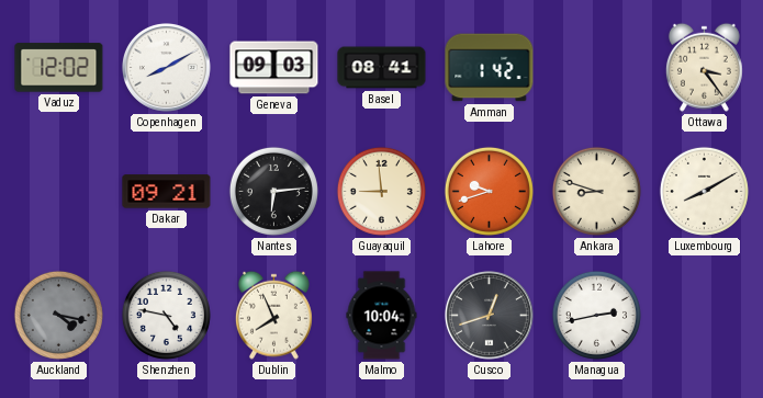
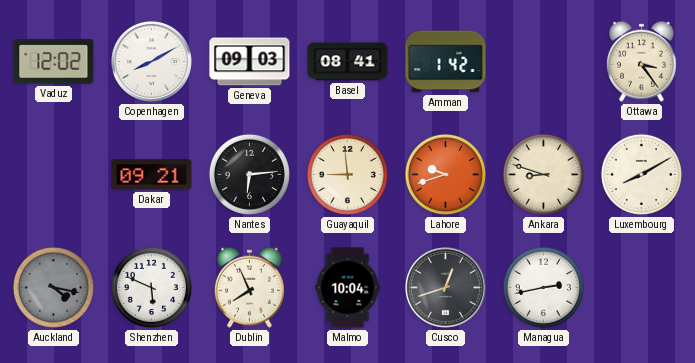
Shenzhen: 4:47 -> 5:49
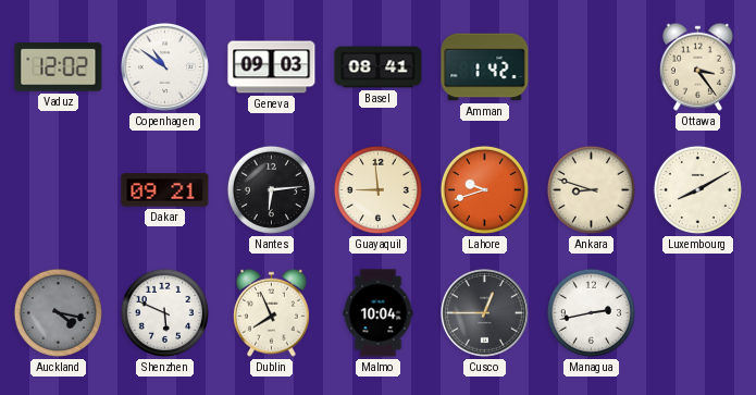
Copenhagen: 8:10 -> 10:51
Cusco: 12:42 -> 12:45
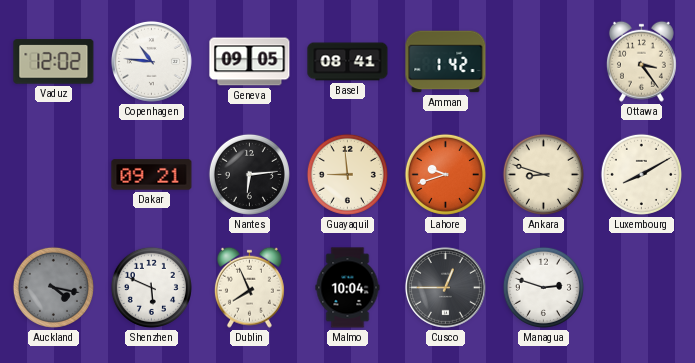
Copenhagen: 10:51 -> 10:46
Geneva: 09:03 -> 09:05
Managua: 2:43 -> 2:48
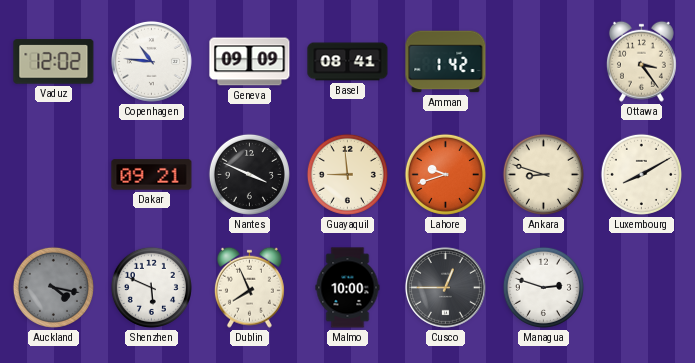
Geneva: 09:05 -> 09:09
Nantes: 6:14 -> 3:49
Malmo: 10:04 -> 10:00
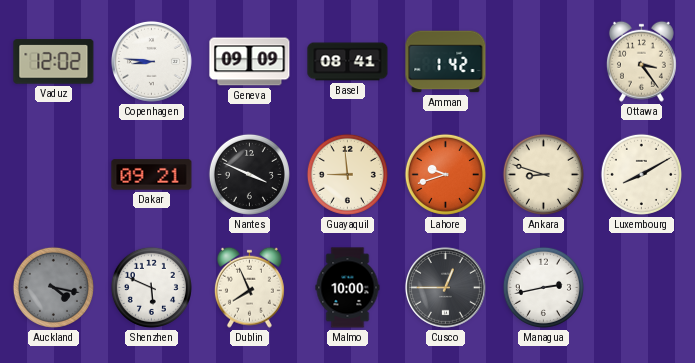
Copenhagen: 10:46 -> 8:46
Managua: 2:48 -> 2:43
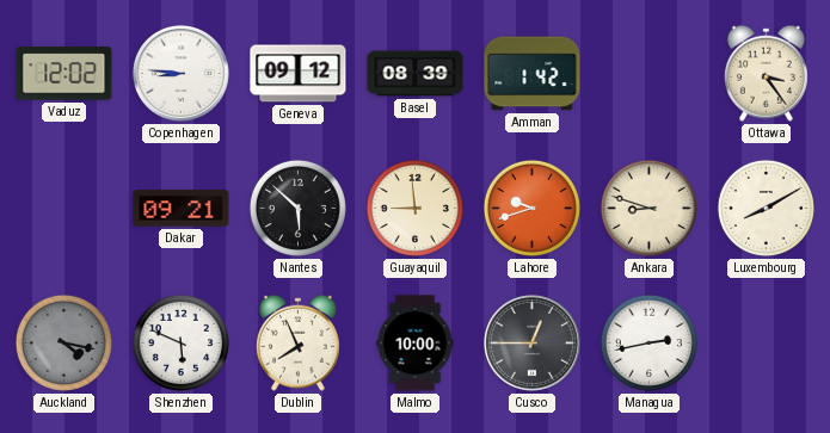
Geneva: 09:09 -> 09:12
Basel: 08:41 -> 08:39
Nantes: 3:49 -> 5:52
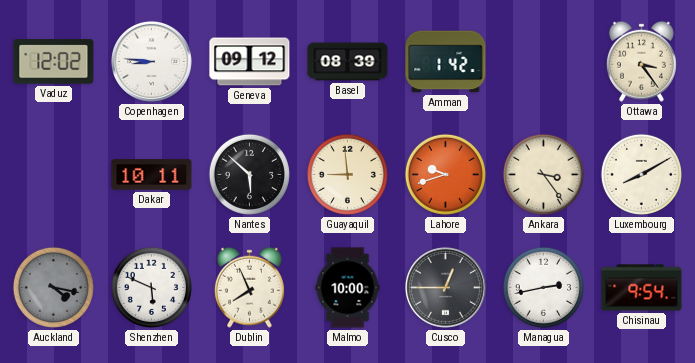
Dakar: 09:21 -> 10:11
Ankara: 8:48 -> 3:24
Chisinau: none -> 9:54
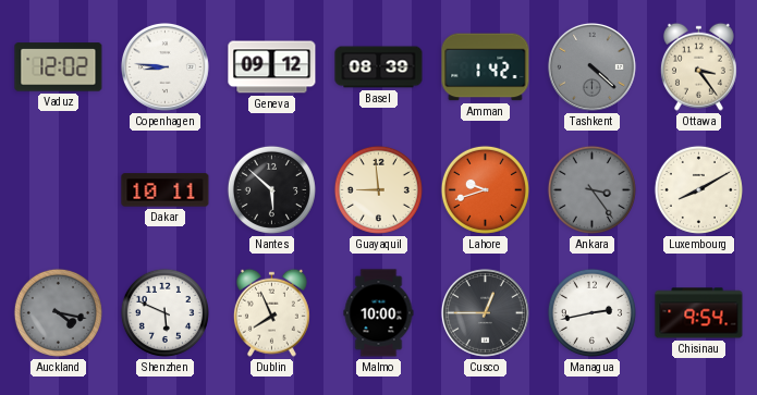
Tashkent: none -> 4:22
Ankara dial: cream -> grey
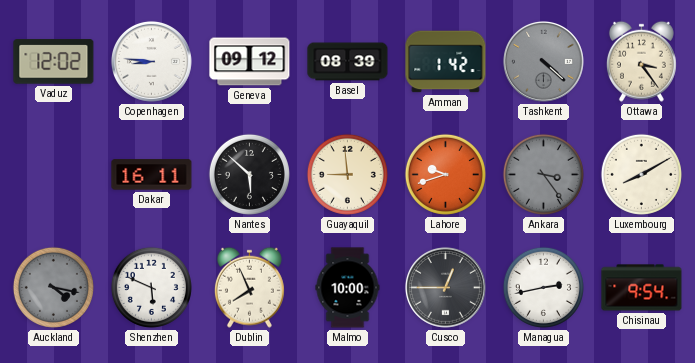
Dakar: 10:11 -> 16:11
